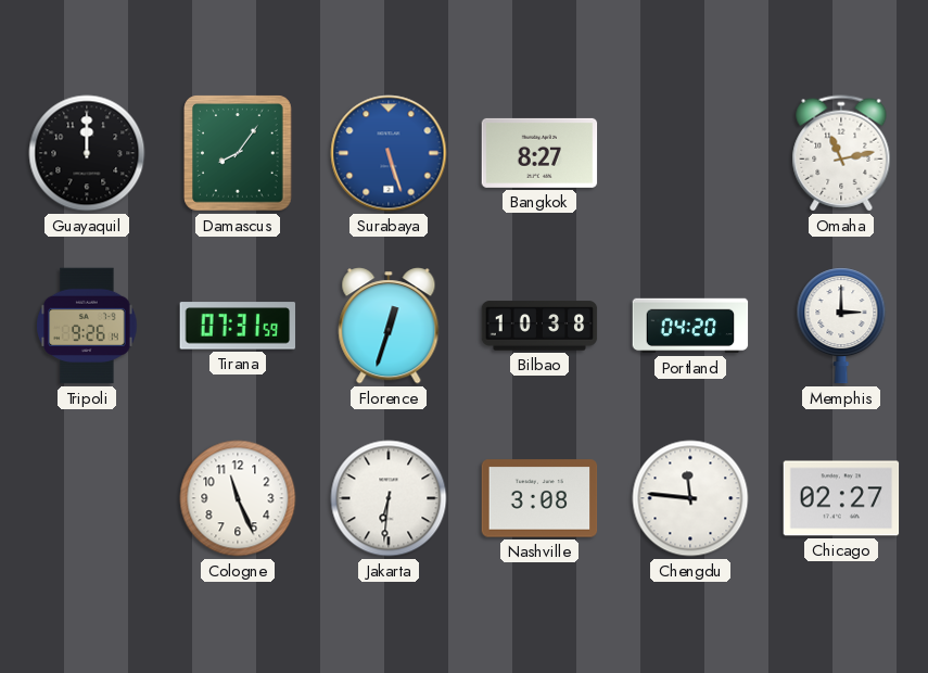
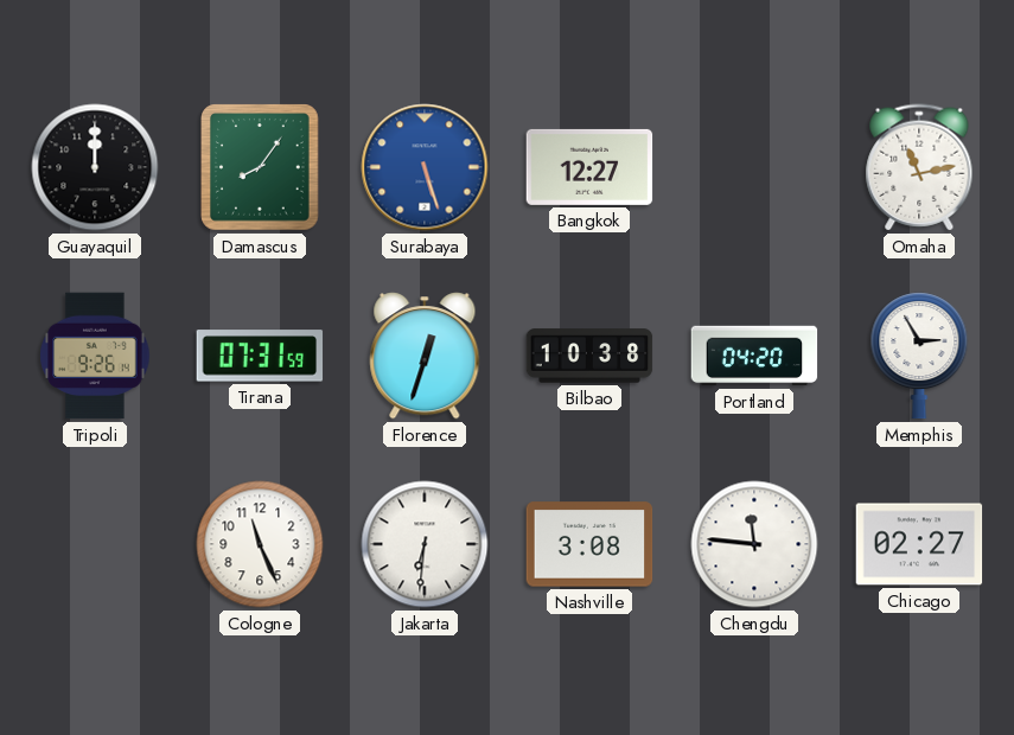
Bangkok: 8:27 -> 12:27
Memphis: 3:00 -> 2:55
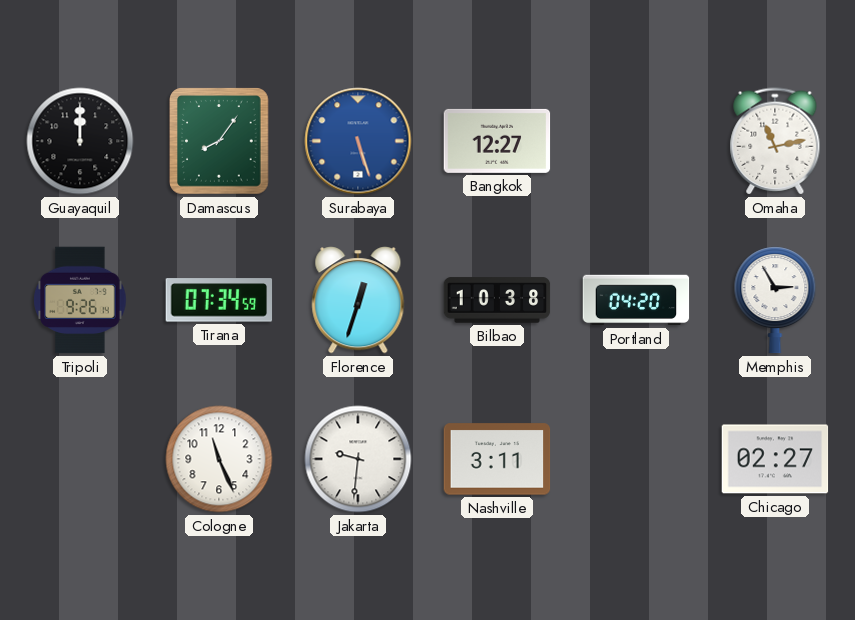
Tirana: 07:31 -> 07:34
Jakarta: 6:31 -> 9:31
Nashville: 3:08 -> 3:11
Chengdu: 11:46 -> none
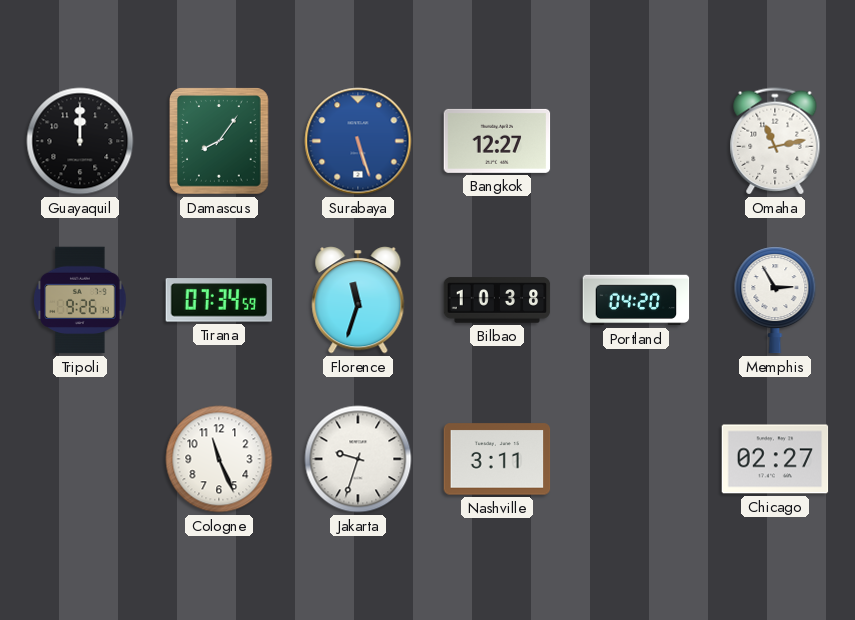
Florence: 12:33 -> 11:33
Jakarta: 9:31 -> 9:33
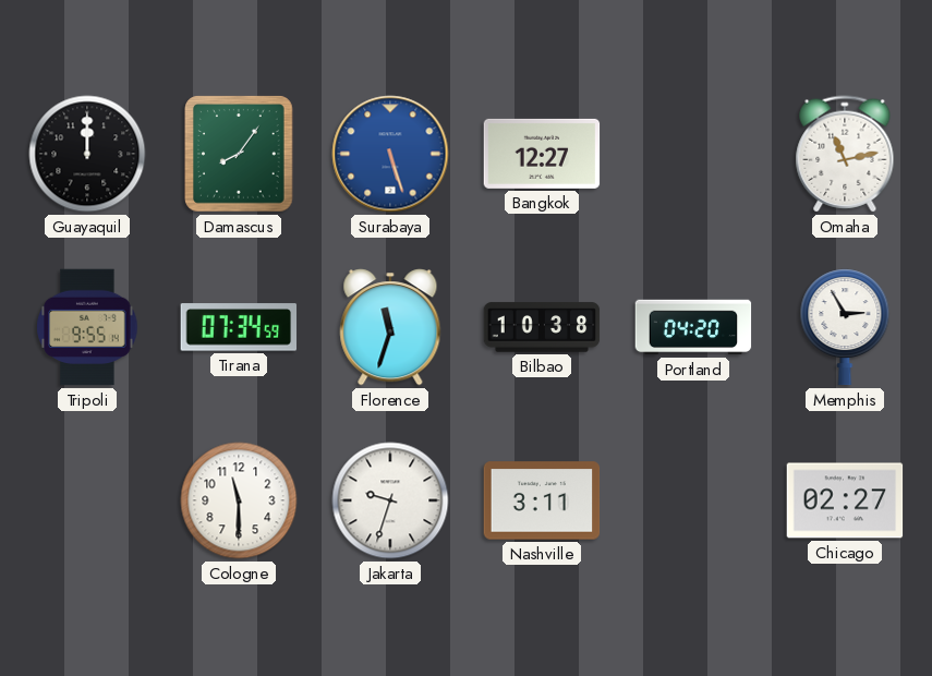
Tripoli: 9:26 -> 9:55
Cologne: 11:26 -> 11:30
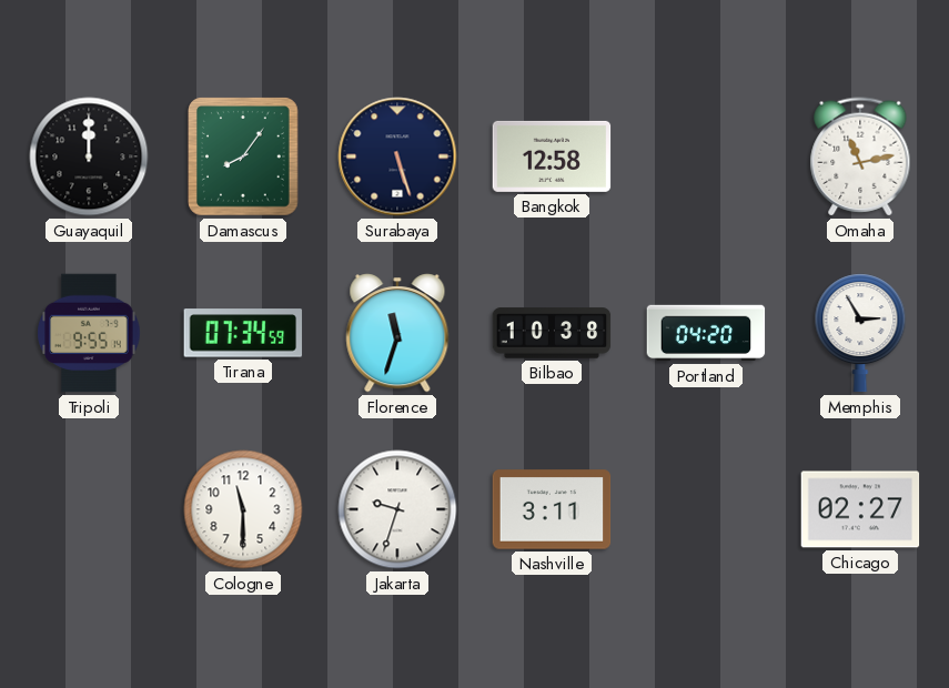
Surabaya dial: blue -> navy
Bangkok: 12:27 -> 12:58
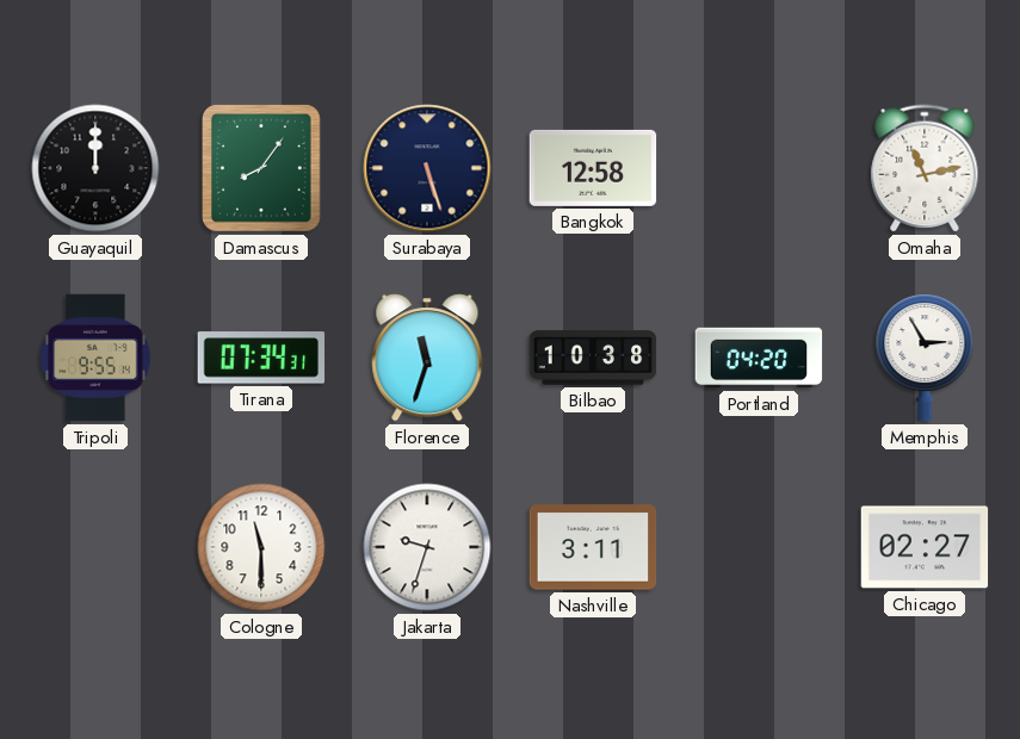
Tirana: 07:34:59 -> 07:34:31
